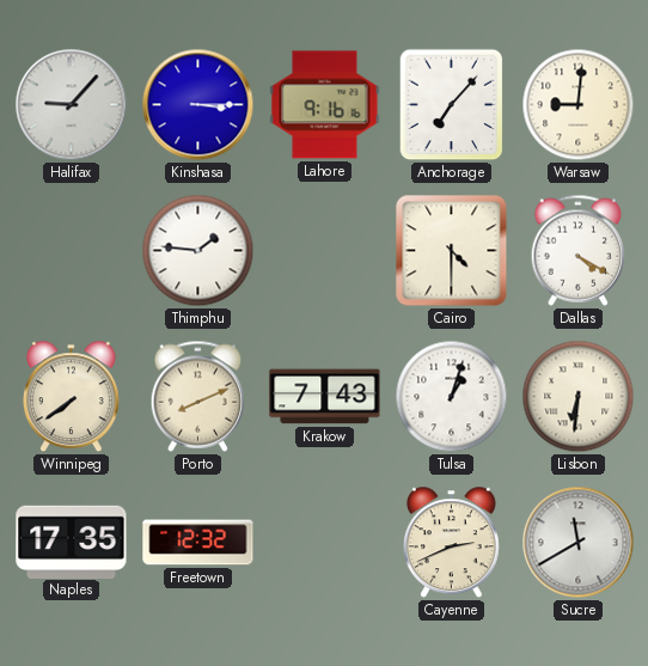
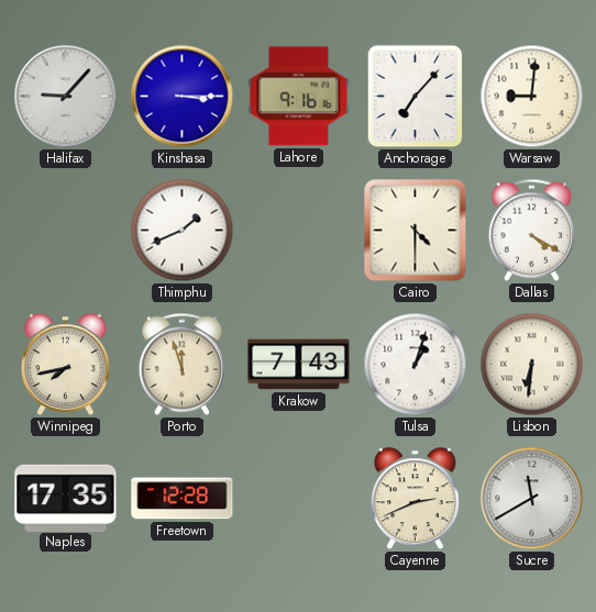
Thimphu: 1:46 -> 1:41
Winnipeg: 7:39 -> 7:43
Porto: 8:11 -> 11:57
Freetown: 12:32 -> 12:28
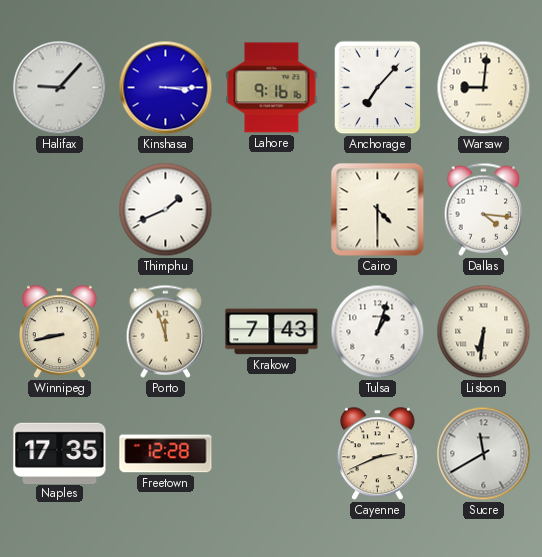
Dallas: 4:20 -> 4:16
Winnipeg: 7:43 -> 8:43
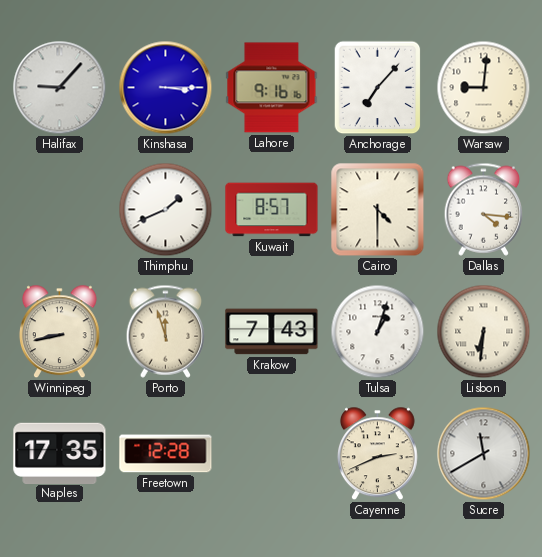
Kuwait: none -> 8:57
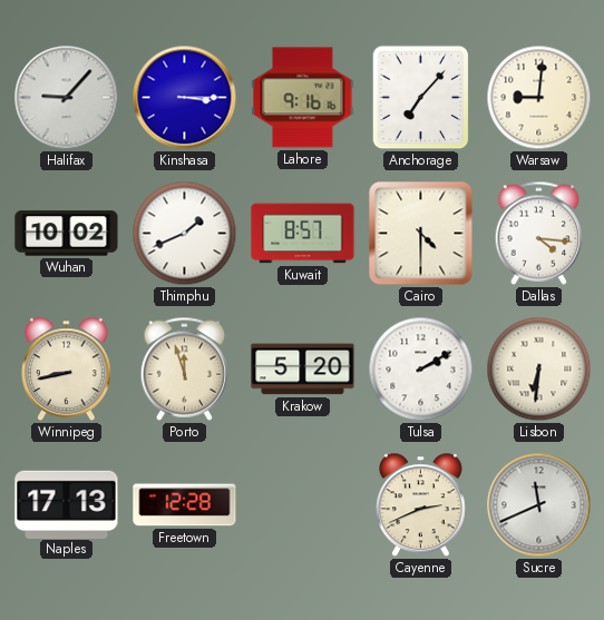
Wuhan: none -> 10:02
Krakow: 7:43 -> 5:20
Tulsa: 1:03 -> 2:10
Naples: 17:35 -> 17:13
Sucre: 11:40 -> 11:41
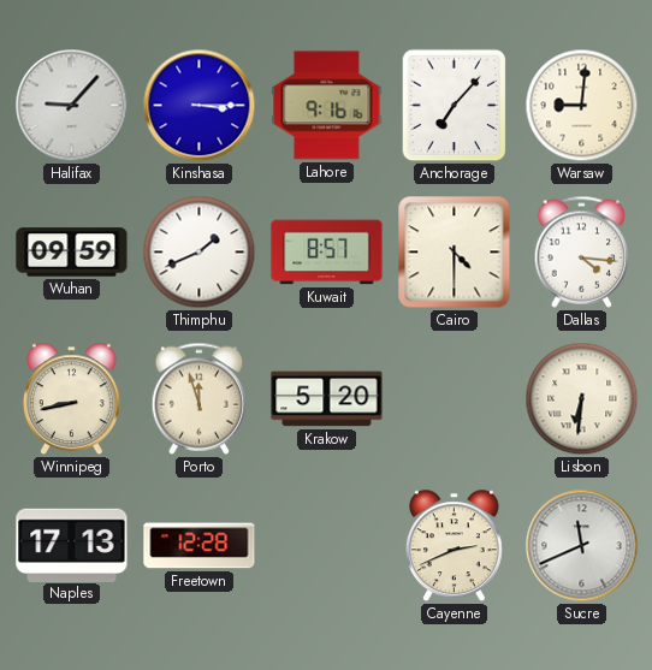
Wuhan: 10:02 -> 09:59
Tulsa: 2:10 -> none
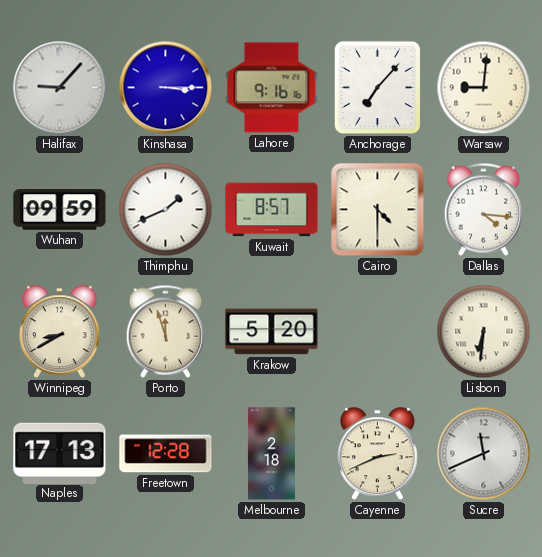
Winnipeg: 8:43 -> 8:40
Melbourne: none -> 2:18
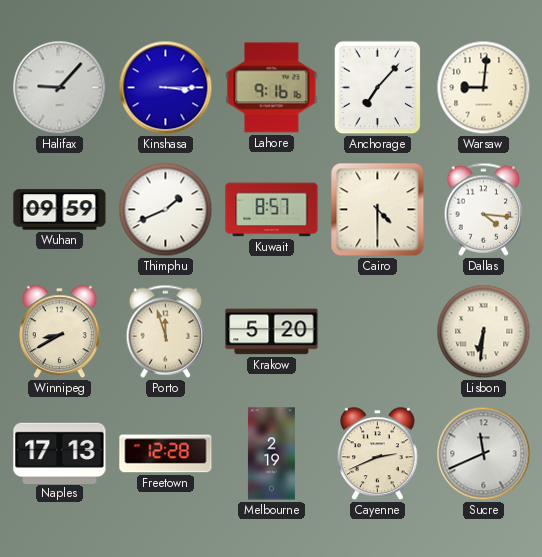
Melbourne: 2:18 -> 2:19
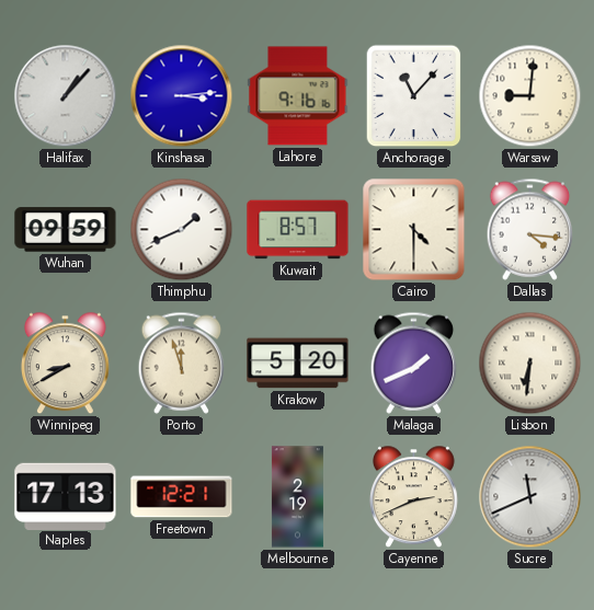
Halifax: 9:07 -> 1:07
Kinshasa: 3:15 -> 3:14
Anchorage: 7:07 -> 11:07
Malaga: none -> 1:41
Freetown: 12:28 -> 12:21
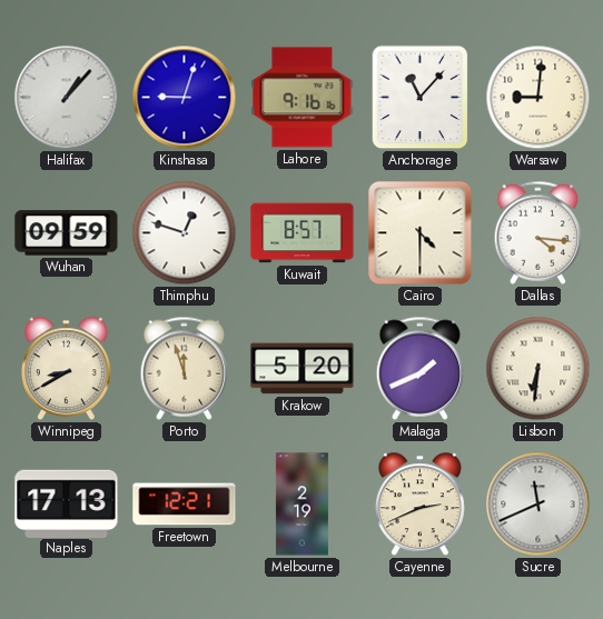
Kinshasa: 3:14 -> 9:03
Thimphu: 1:41 -> 12:48
